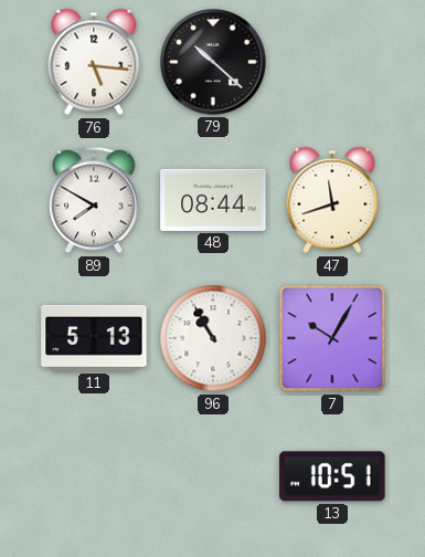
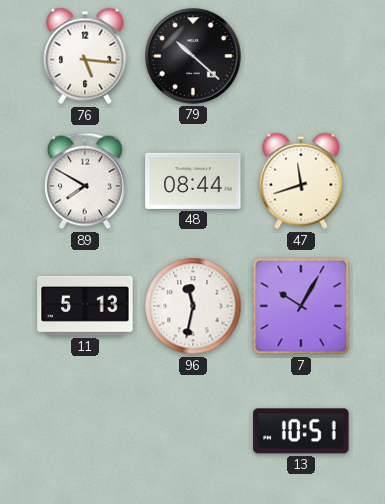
96: 10:55 -> 11:32
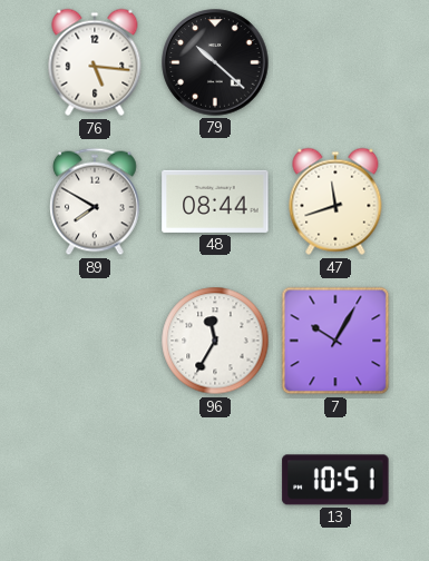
11: 5:13 -> none
96: 11:32 -> 11:35
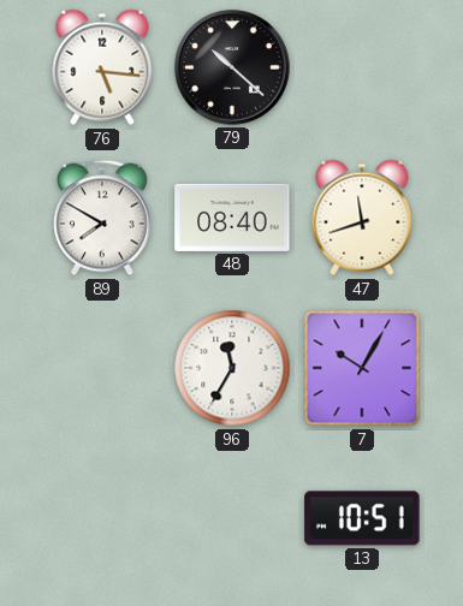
48: 08:44 -> 08:40
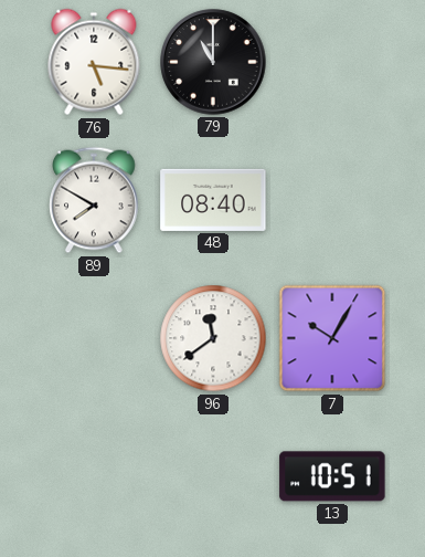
79: 10:22 -> 11:00
47: 11:42 -> none
96: 11:35 -> 11:39
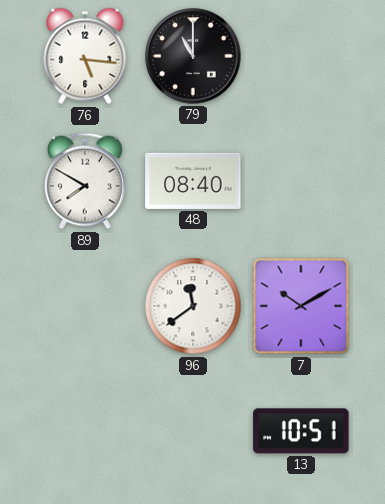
7: 10:05 -> 10:10
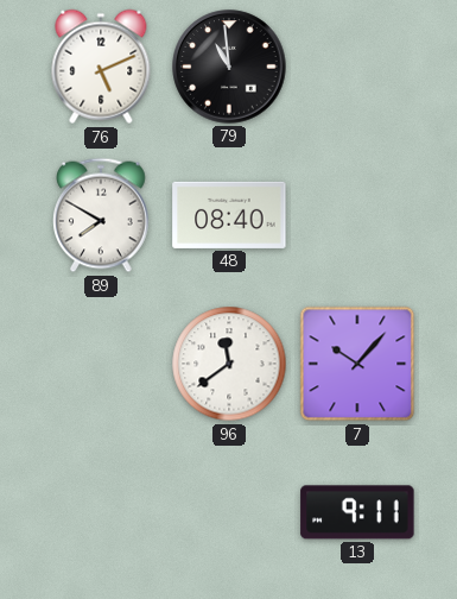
76: 5:16 -> 5:11
79: 11:00 -> 10:59
7: 10:10 -> 10:07
13: 10:51 -> 9:11
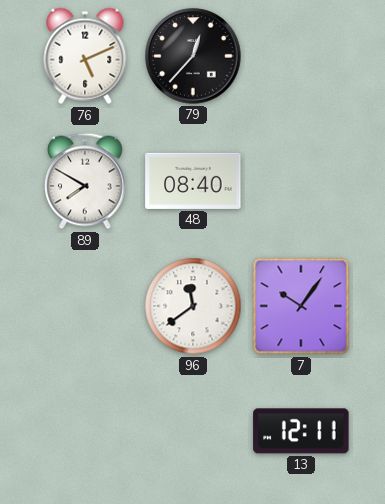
79: 10:59 -> 12:37
7: 10:07 -> 10:06
13: 9:11 -> 12:11
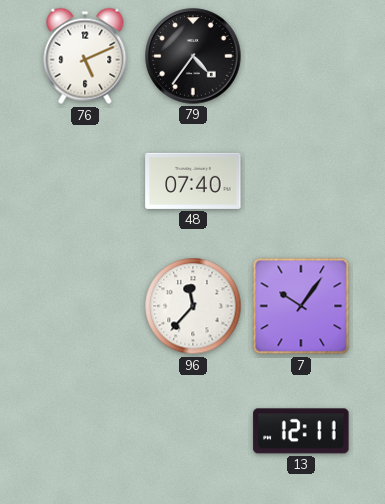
79: 12:37 -> 4:36
89: 7:50 -> none
48: 08:40 -> 07:40
96: 11:39 -> 11:37
